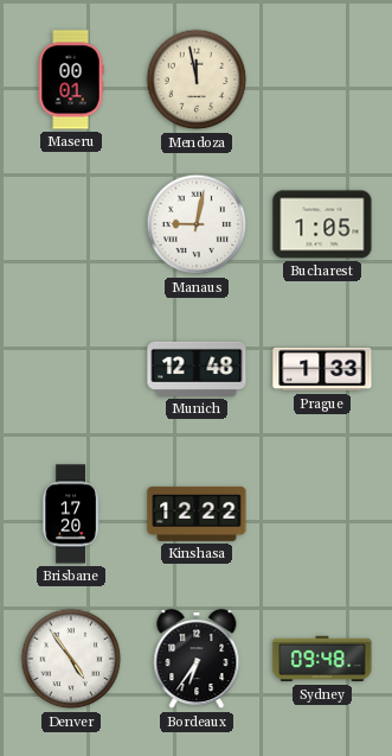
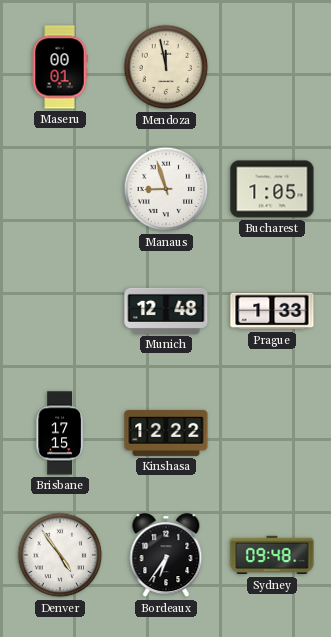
Manaus: 9:02 -> 8:57
Brisbane: 17:20 -> 17:15
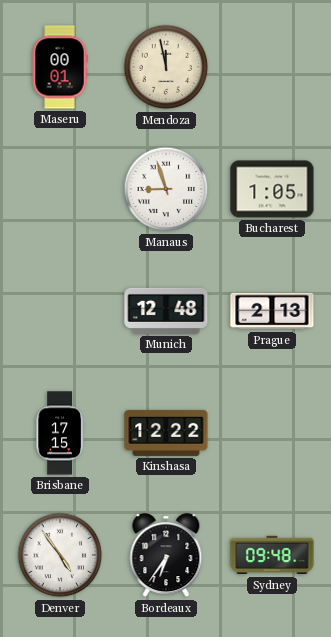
Prague: 1:33 -> 2:13
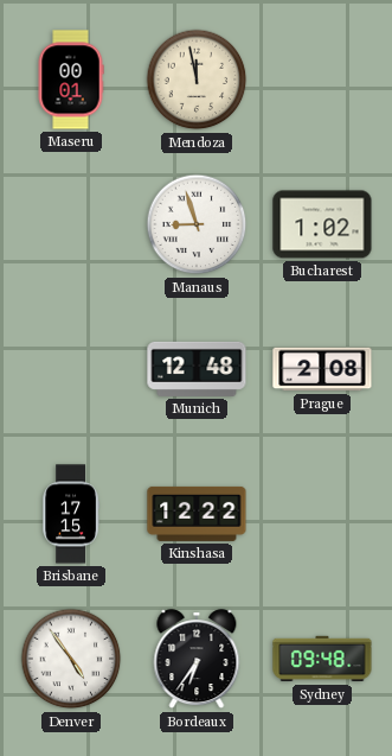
Bucharest: 1:05 -> 1:02
Prague: 2:13 -> 2:08
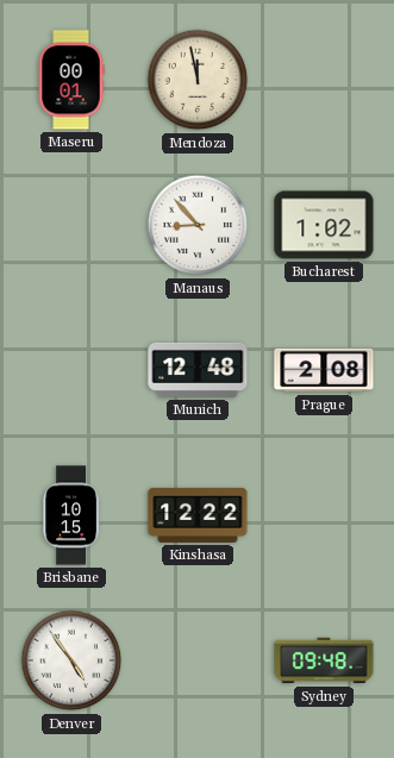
Manaus: 8:57 -> 8:53
Brisbane: 17:15 -> 10:15
Bordeaux: 6:36 -> none
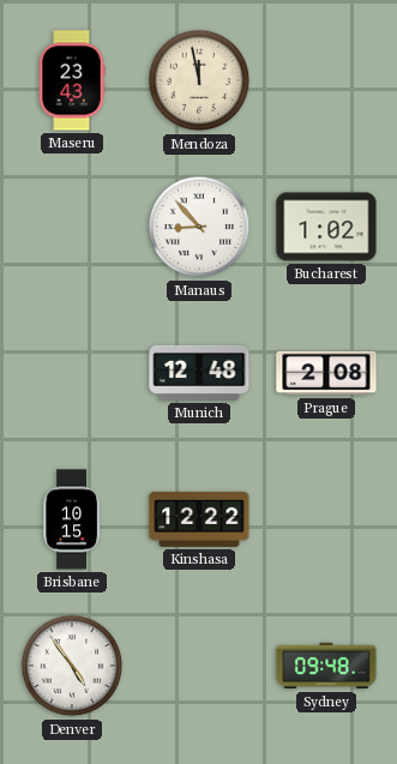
Maseru: 00:01 -> 23:43
